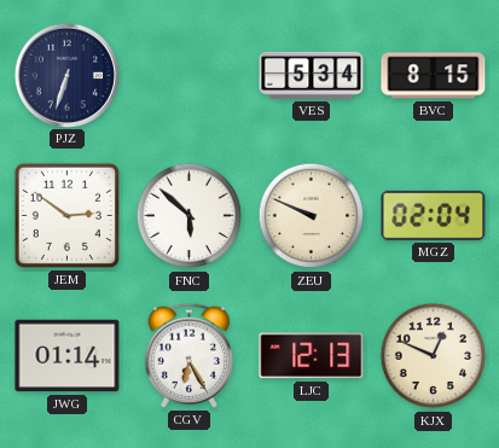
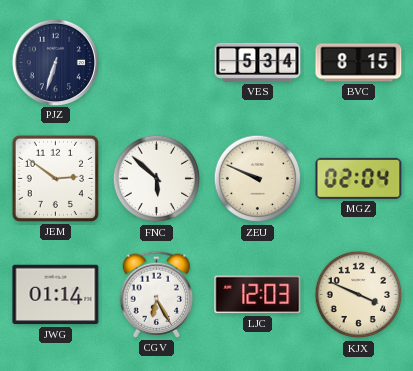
LJC: 12:13 -> 12:03
KJX: 12:49 -> 3:49
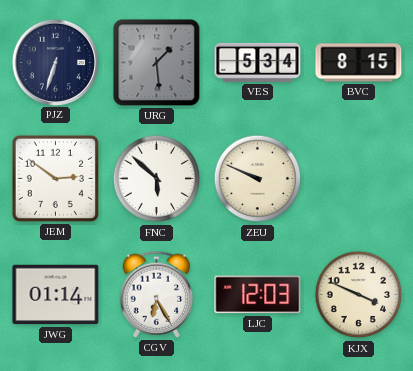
URG: none -> 1:29
MGZ: 02:04 -> none
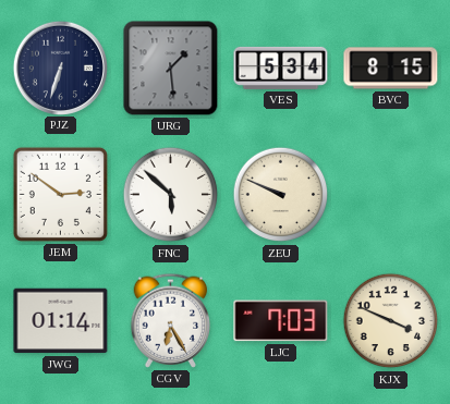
LJC: 12:03 -> 7:03
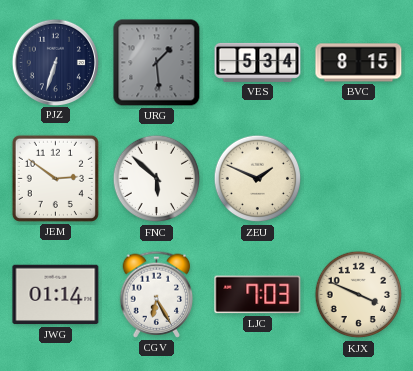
ZEU: 9:49 -> 1:49
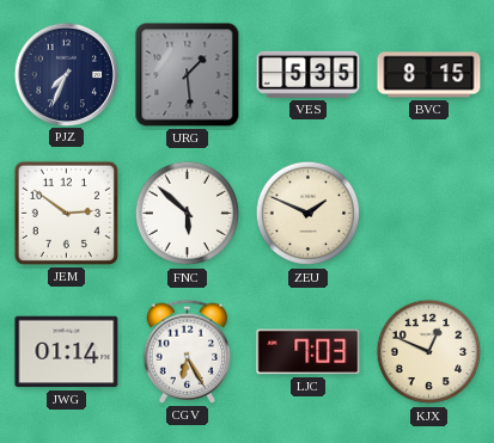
PJZ: 6:33 -> 7:34
VES: 5:34 -> 5:35
KJX: 3:49 -> 12:49
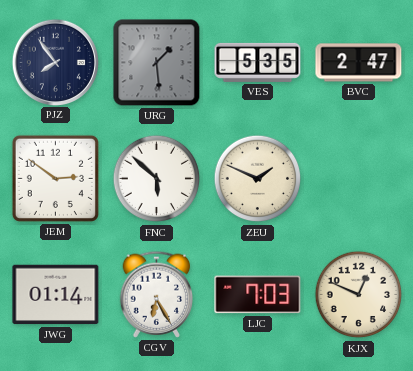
PJZ: 7:34 -> 7:54
BVC: 8:15 -> 2:47
